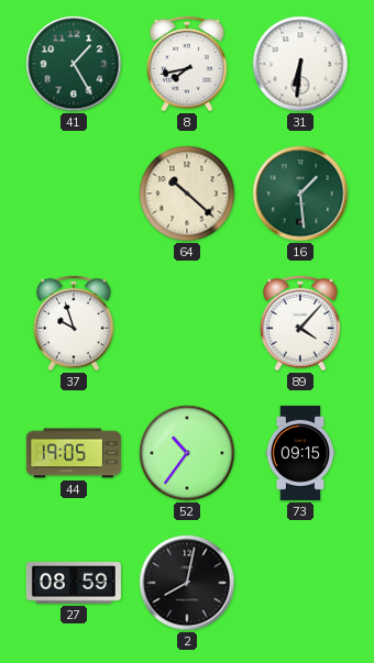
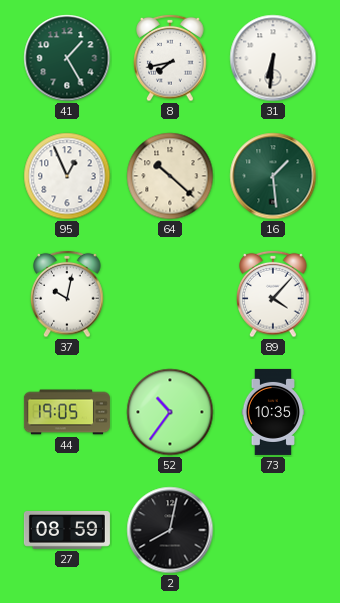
95: none -> 12:56
37: 9:57 -> 10:02
73: 09:15 -> 10:35
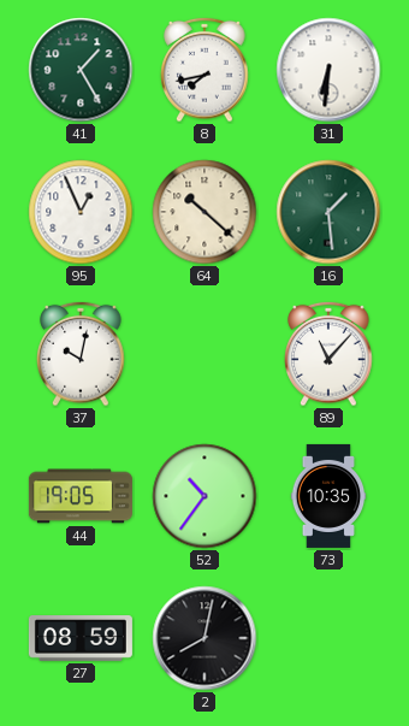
89: 4:07 -> 11:07
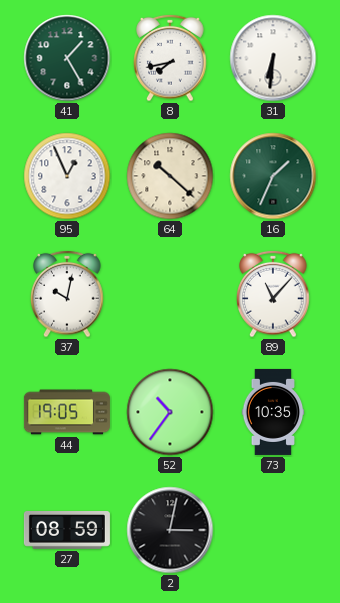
16: 1:29 -> 1:34
2: 8:02 -> 3:02
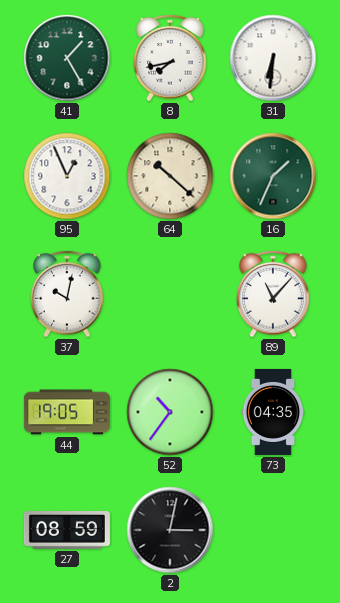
73: 10:35 -> 04:35
